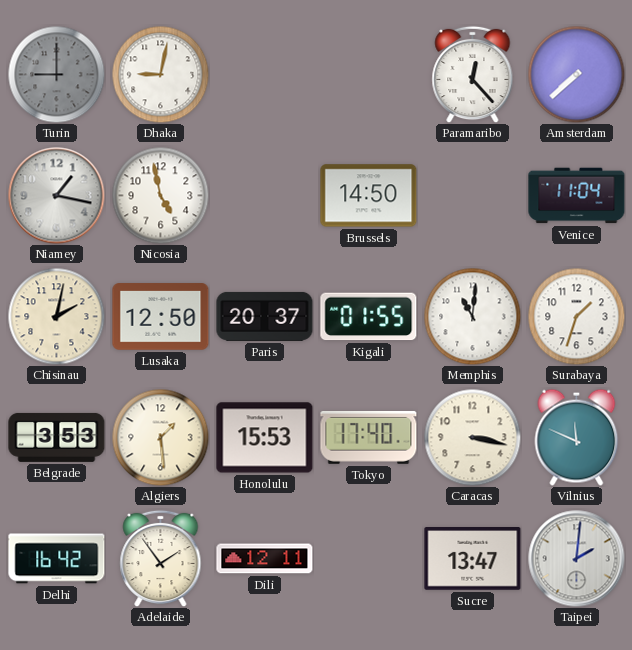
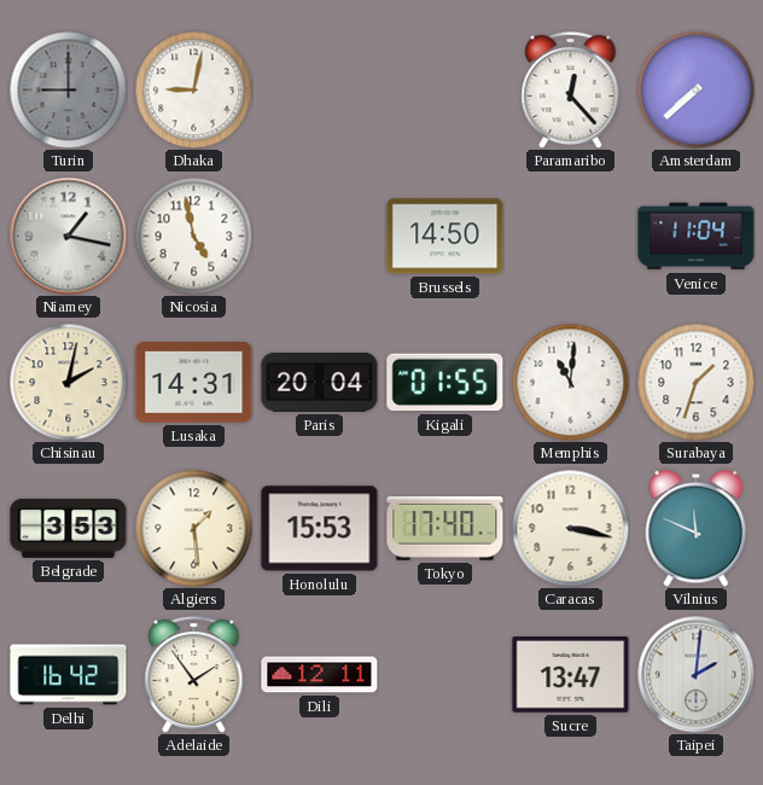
Lusaka: 12:50 -> 14:31
Paris: 20:37 -> 20:04
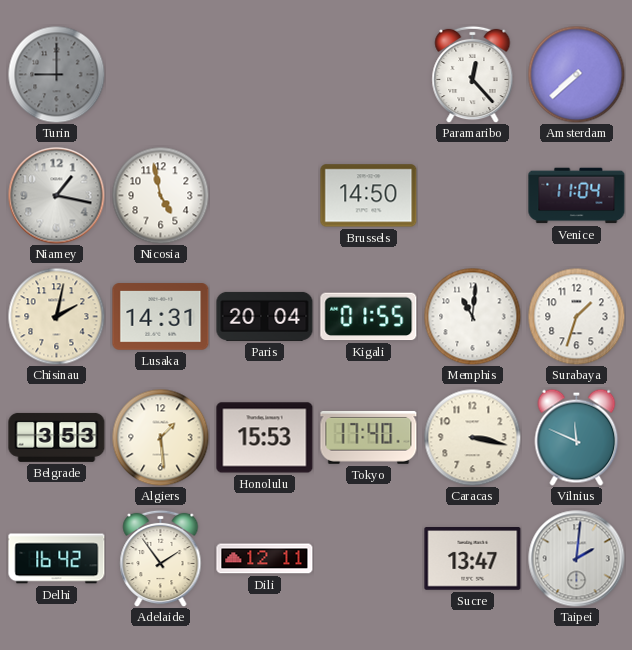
Dhaka: 9:02 -> none
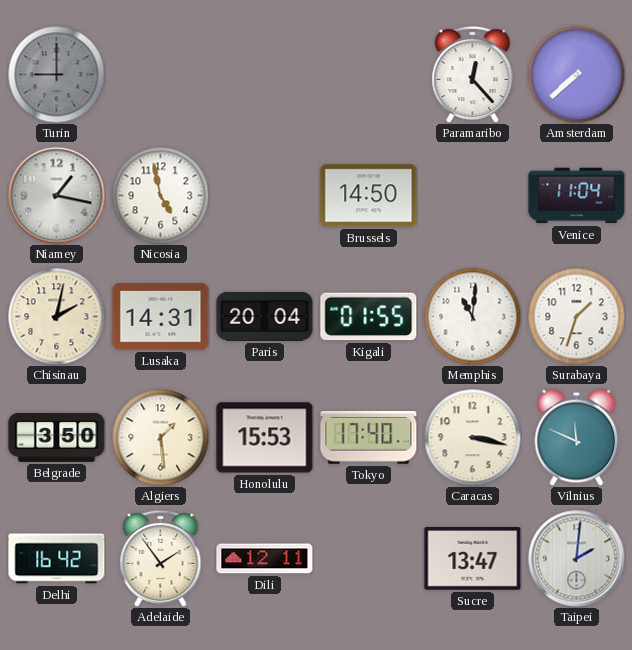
Belgrade: 3:53 -> 3:50
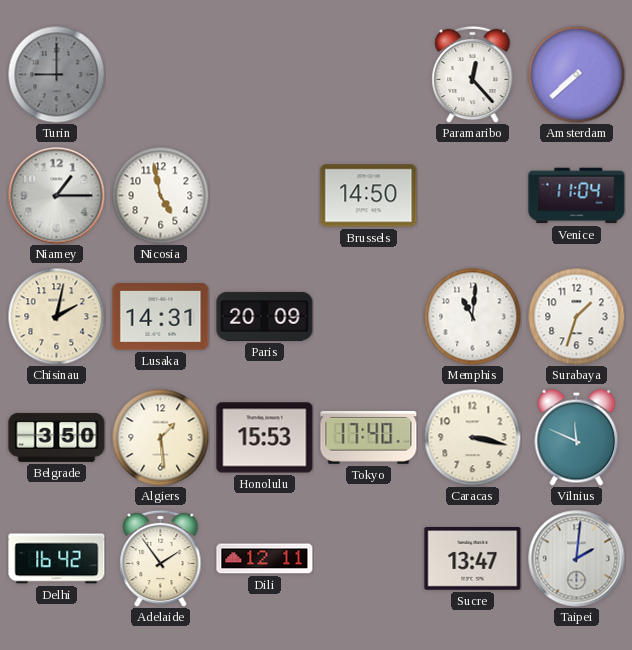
Niamey: 1:17 -> 1:15
Paris: 20:04 -> 20:09
Kigali: 01:55 -> none
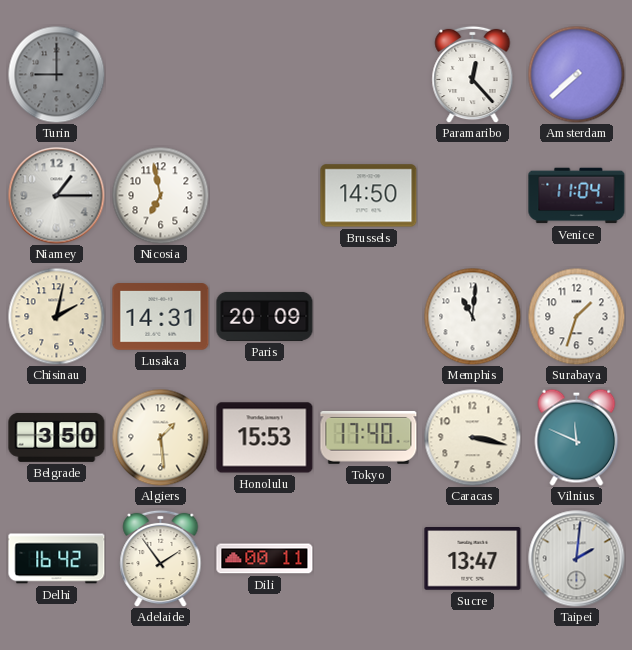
Nicosia: 4:58 -> 6:58
Dili: 12:11 -> 00:11
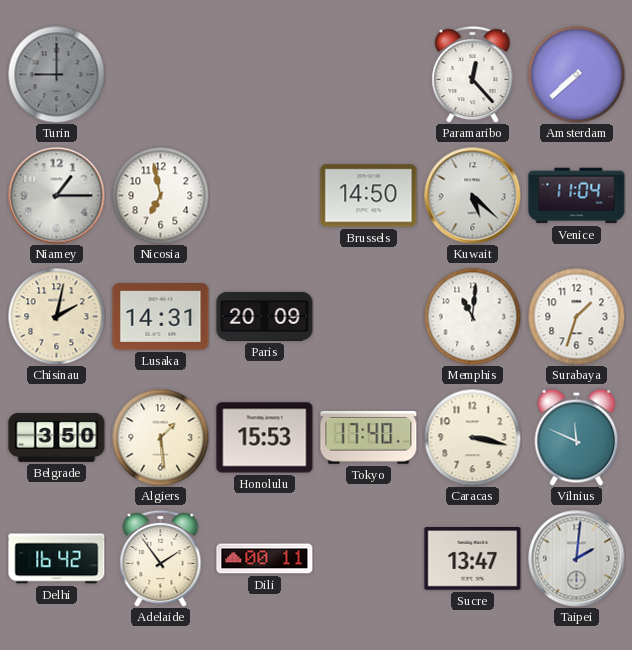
Kuwait: none -> 5:22
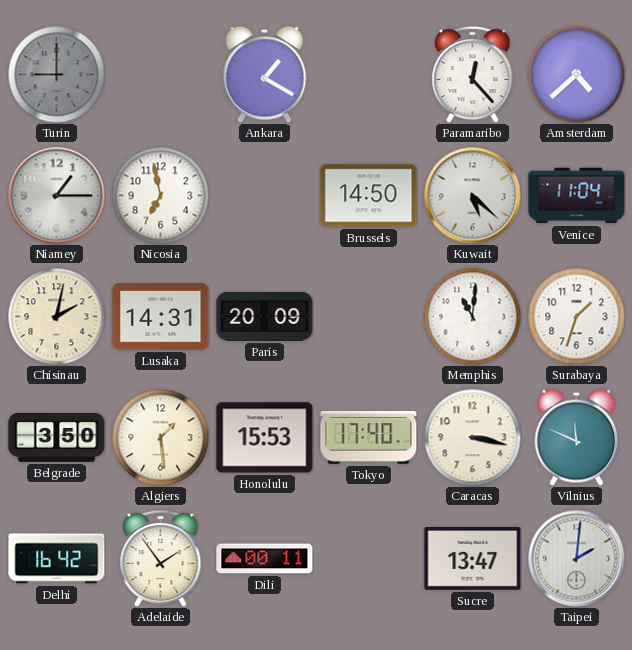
Ankara: none -> 1:20
Amsterdam: 7:38 -> 4:38
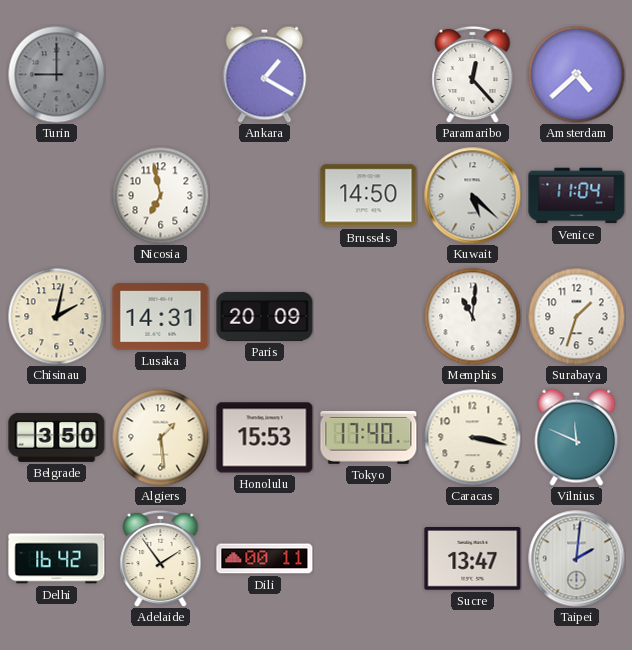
Niamey: 1:15 -> none
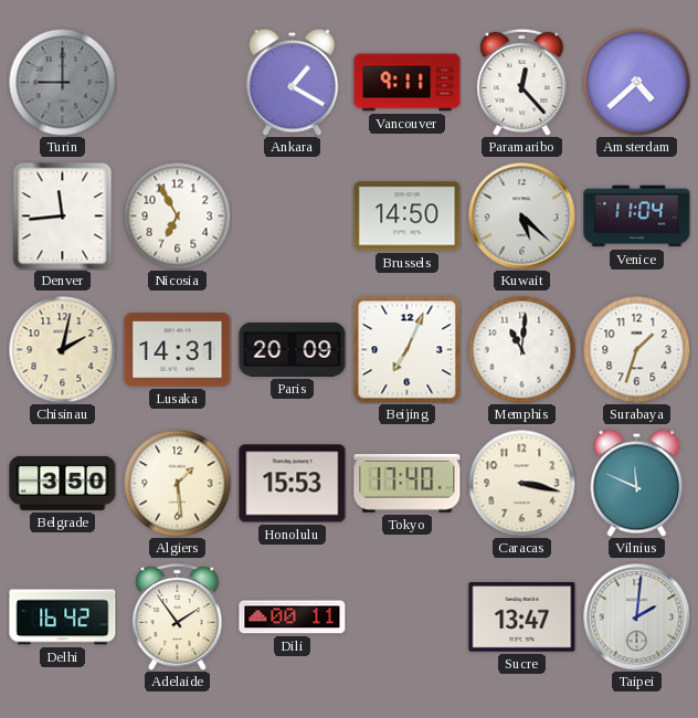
Vancouver: none -> 9:11
Denver: none -> 11:44
Nicosia: 6:58 -> 6:55
Beijing: none -> 7:04
